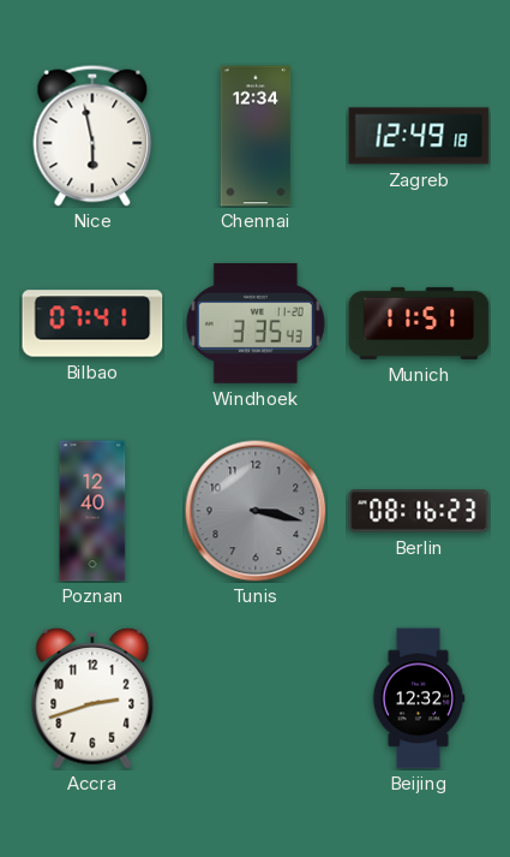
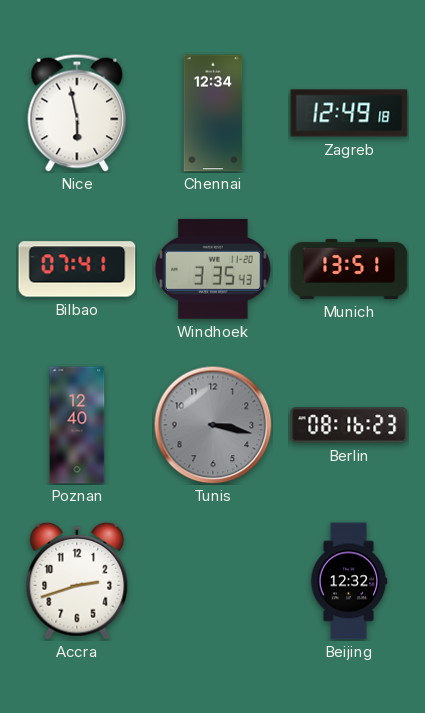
Munich: 11:51 -> 13:51
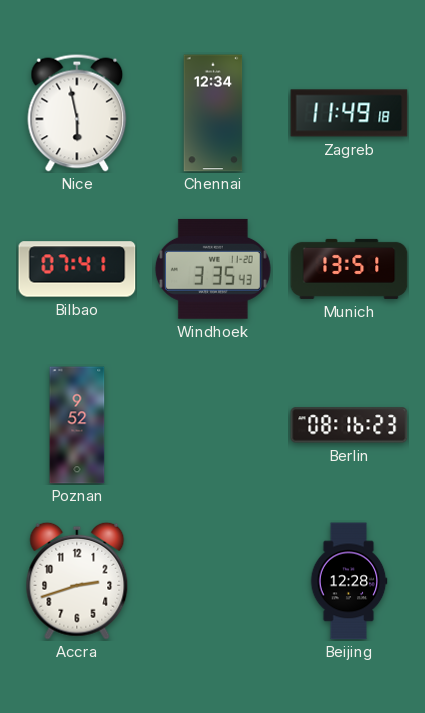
Zagreb: 12:49 -> 11:49
Poznan: 12:40 -> 9:52
Tunis: 3:17 -> none
Beijing: 12:32 -> 12:28
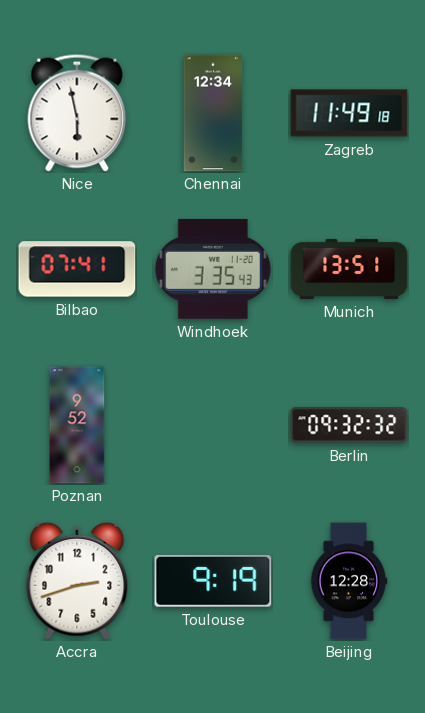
Berlin: 08:16 -> 09:32
Toulouse: none -> 9:19
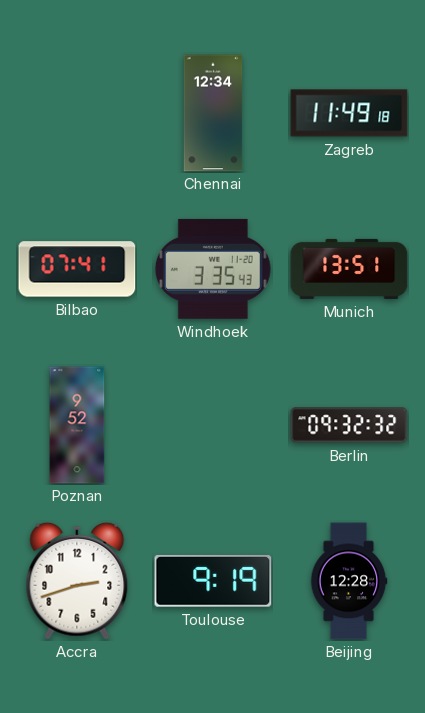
Nice: 5:58 -> none
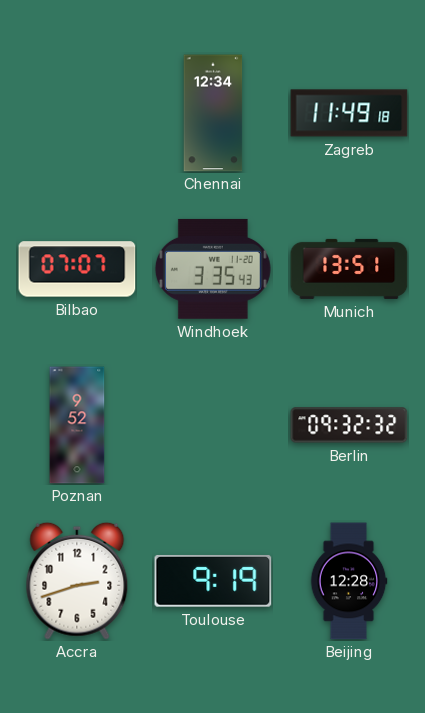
Bilbao: 07:41 -> 07:07
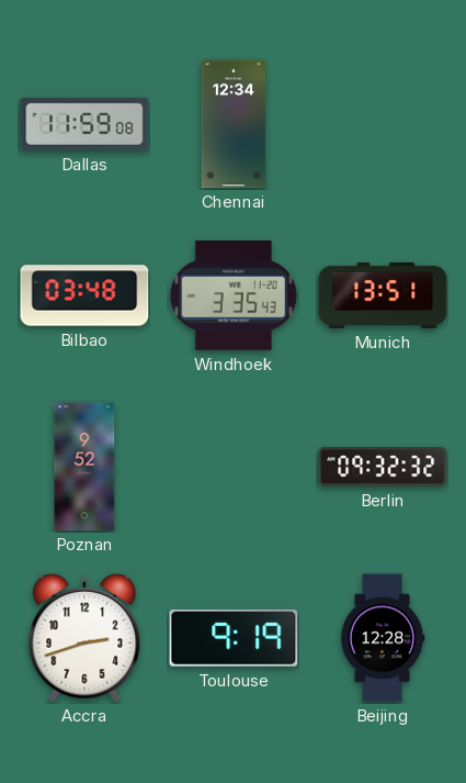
Dallas: none -> 11:59
Zagreb: 11:49 -> none
Bilbao: 07:07 -> 03:48
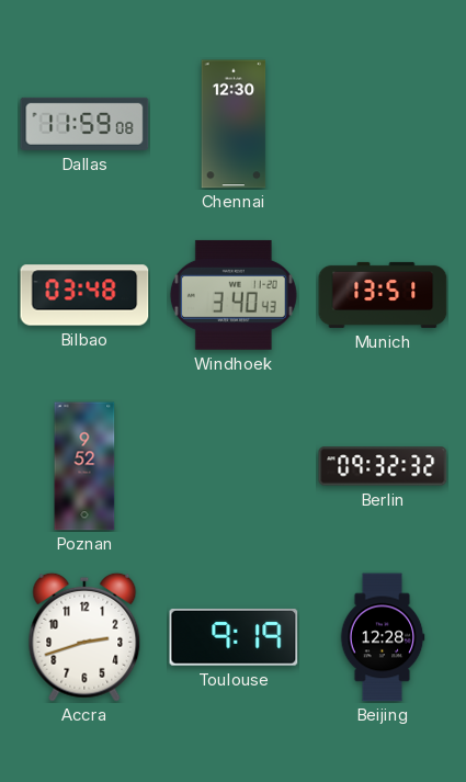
Chennai: 12:34 -> 12:30
Windhoek: 3:35 -> 3:40
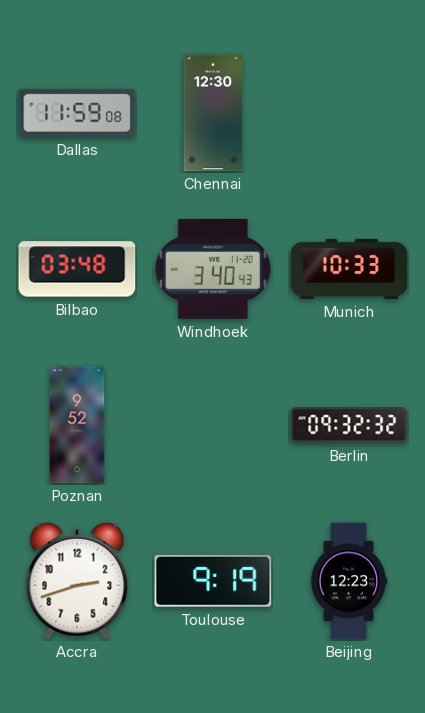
Munich: 13:51 -> 10:33
Beijing: 12:28 -> 12:23
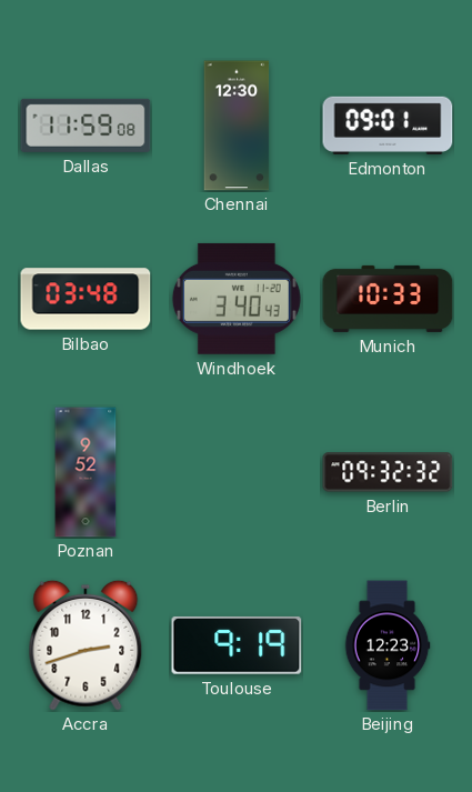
Edmonton: none -> 09:01
